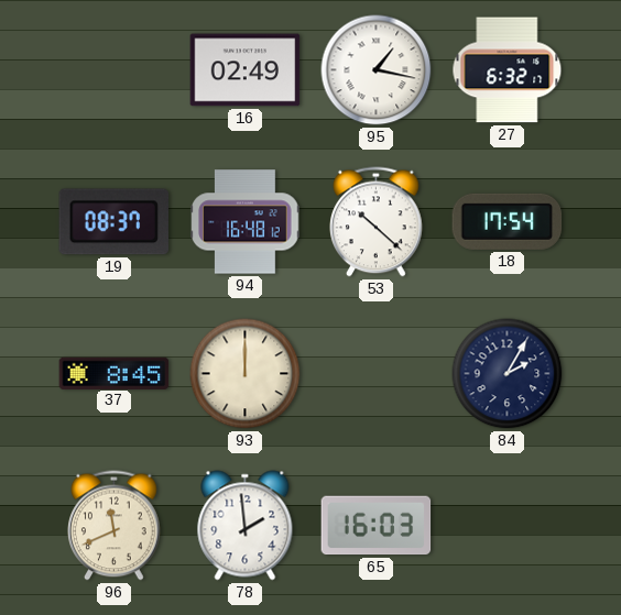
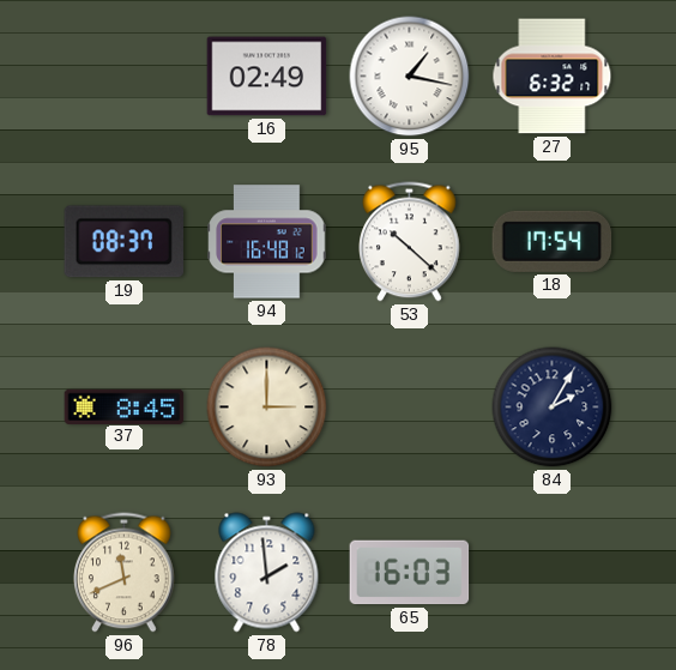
93: 12:00 -> 3:00
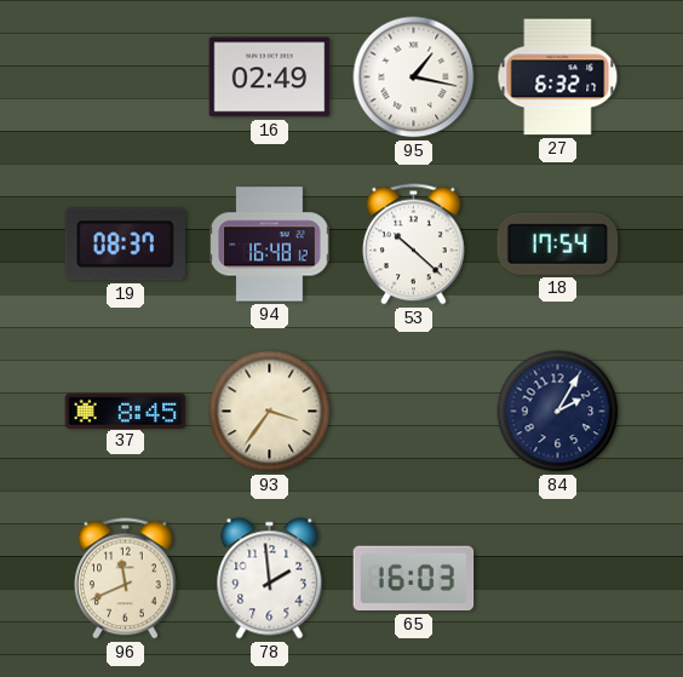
93: 3:00 -> 3:36
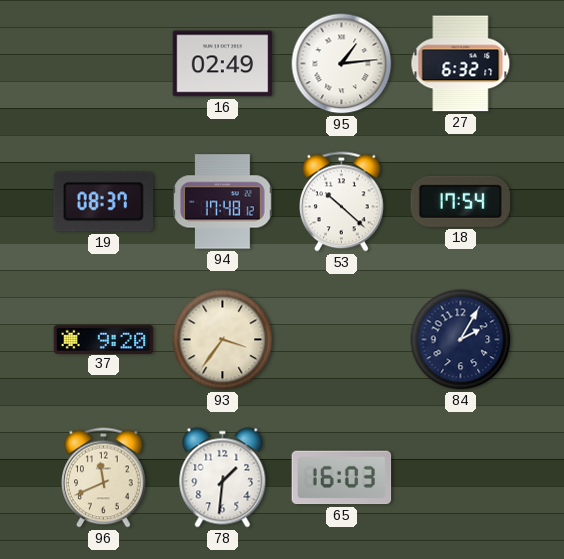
95: 1:17 -> 1:14
94: 16:48 -> 17:48
37: 8:45 -> 9:20
78: 1:59 -> 1:31
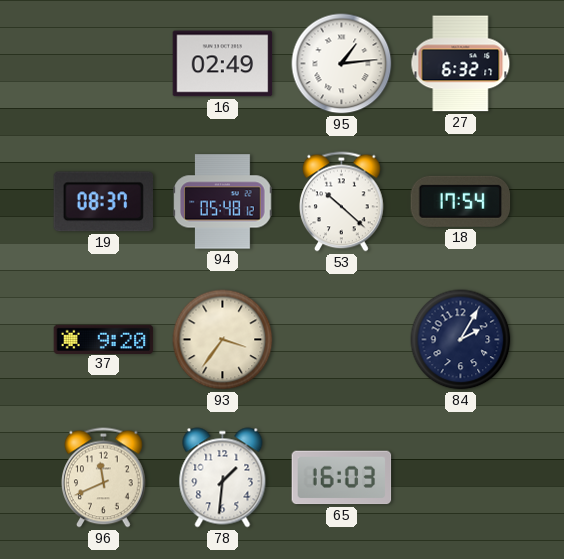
94: 17:48 -> 05:48
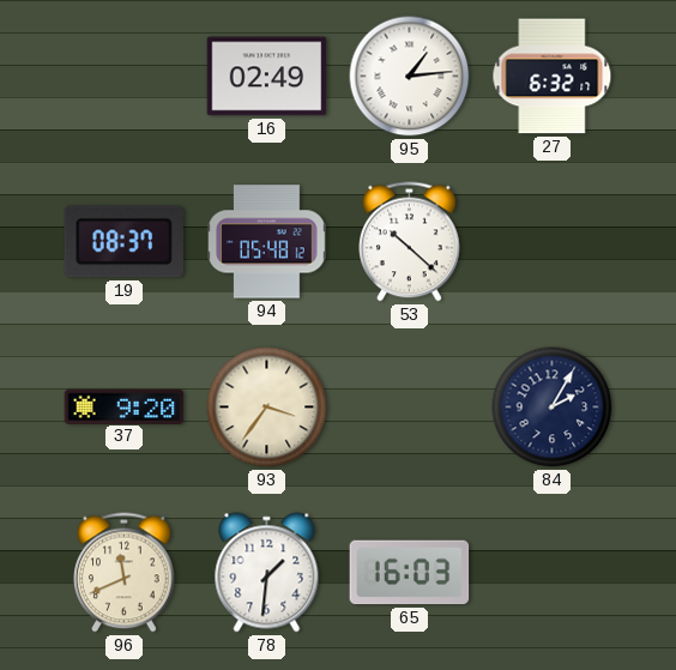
18: 17:54 -> none
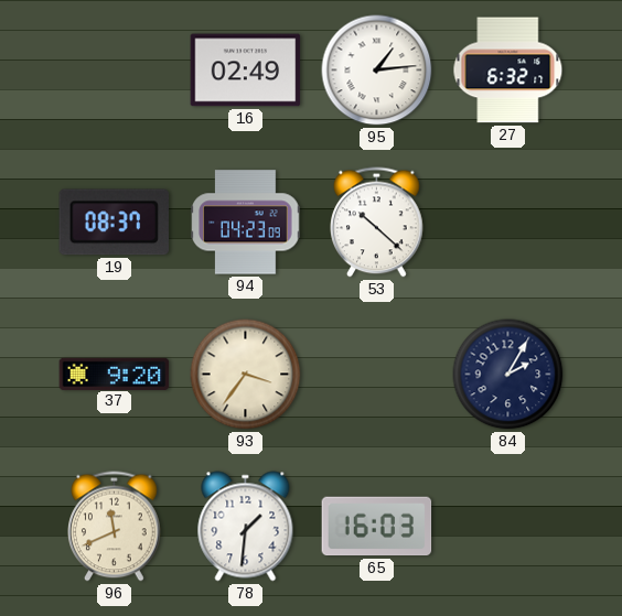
94: 05:48 -> 04:23
